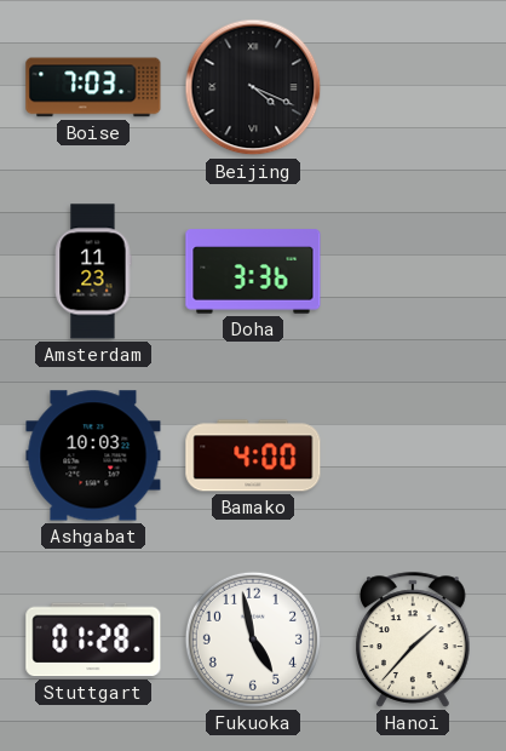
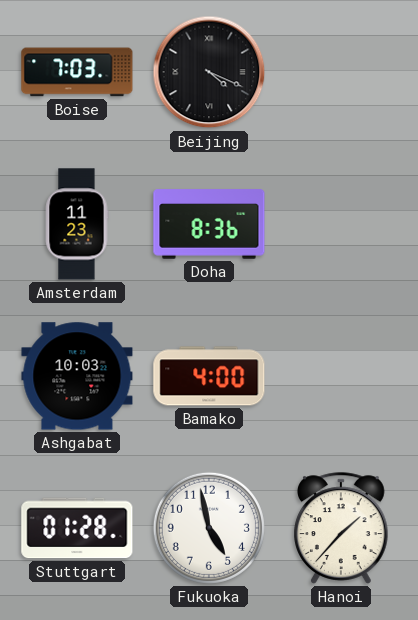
Doha: 3:36 -> 8:36
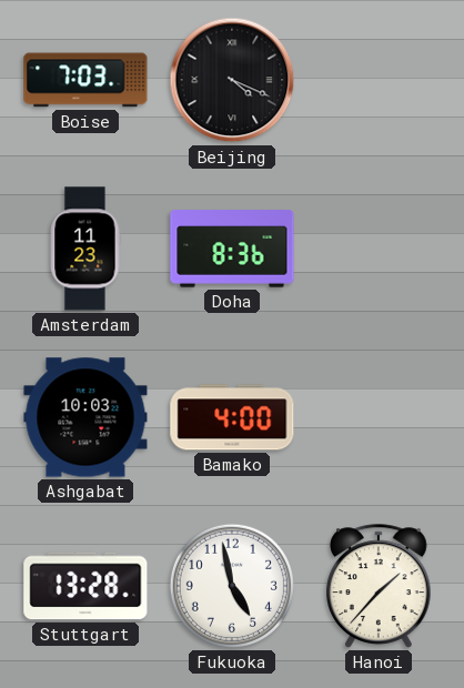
Stuttgart: 01:28 -> 13:28
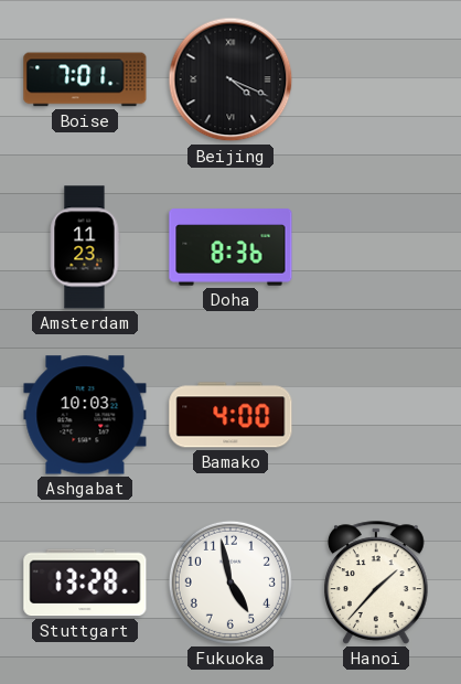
Boise: 7:03 -> 7:01
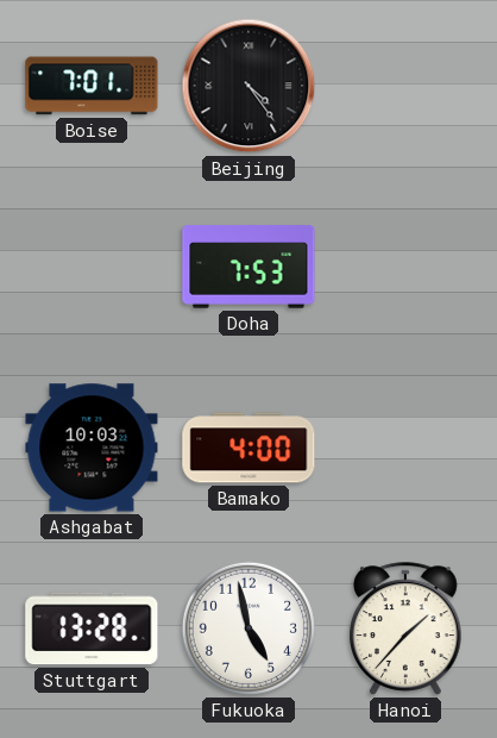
Beijing: 4:19 -> 4:24
Amsterdam: 11:23 -> none
Doha: 8:36 -> 7:53
